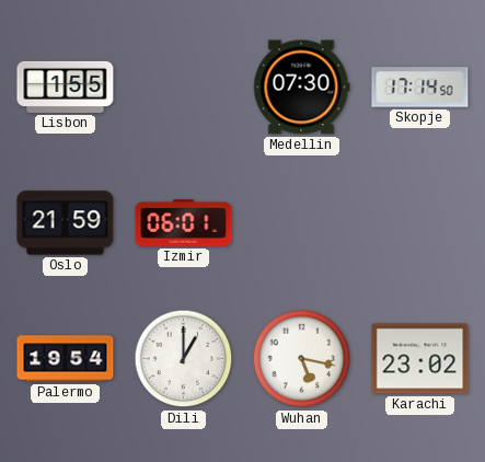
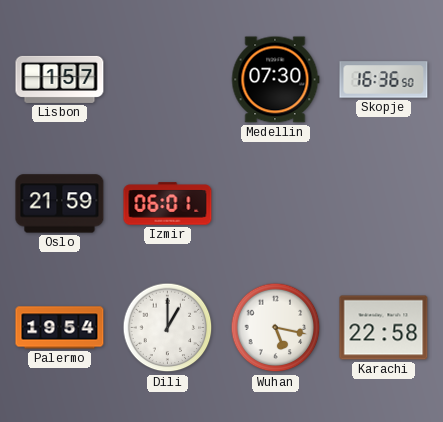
Lisbon: 1:55 -> 1:57
Skopje: 17:14 -> 16:36
Karachi: 23:02 -> 22:58
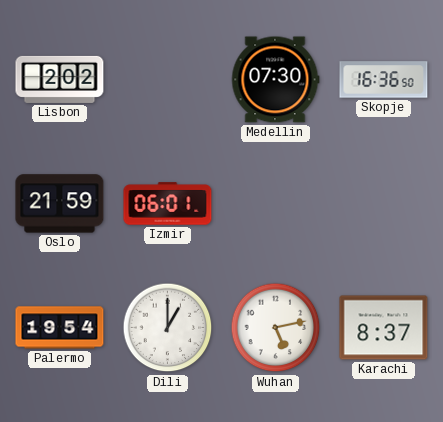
Lisbon: 1:57 -> 2:02
Wuhan: 5:17 -> 5:13
Karachi: 22:58 -> 8:37
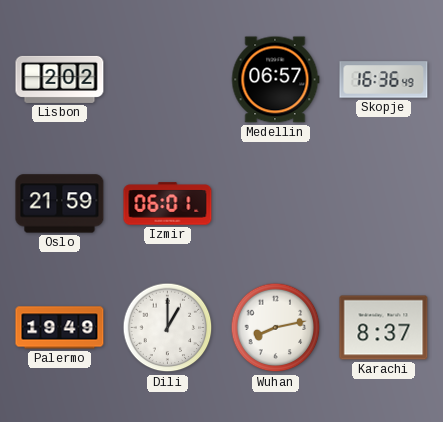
Medellin: 07:30 -> 06:57
Skopje: 16:36:50 -> 16:36:49
Palermo: 19:54 -> 19:49
Wuhan: 5:13 -> 8:13
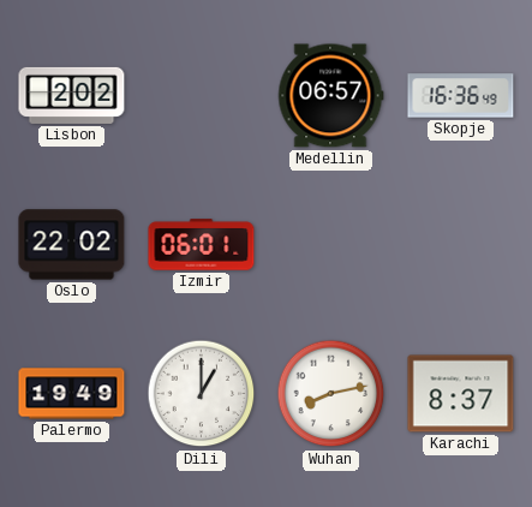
Oslo: 21:59 -> 22:02
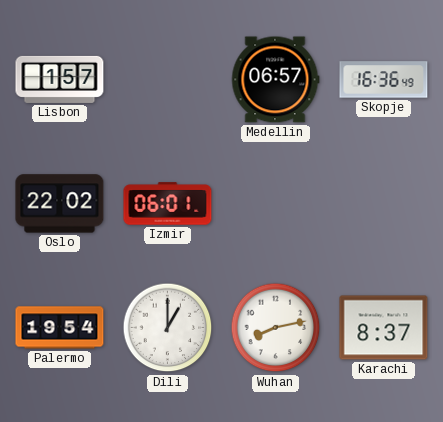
Lisbon: 2:02 -> 1:57
Palermo: 19:49 -> 19:54
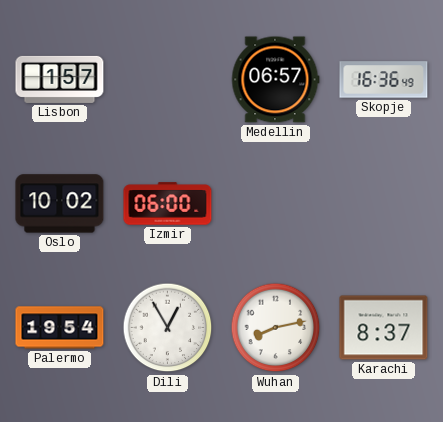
Oslo: 22:02 -> 10:02
Izmir: 06:01 -> 06:00
Dili: 1:00 -> 12:55
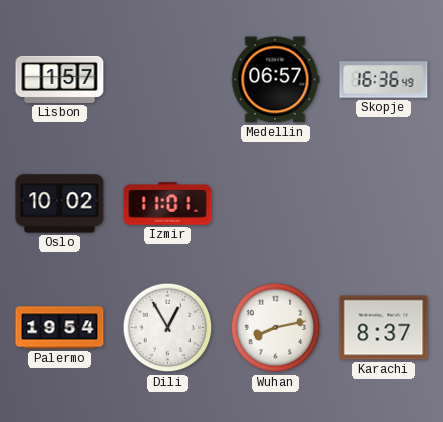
Izmir: 06:00 -> 11:01
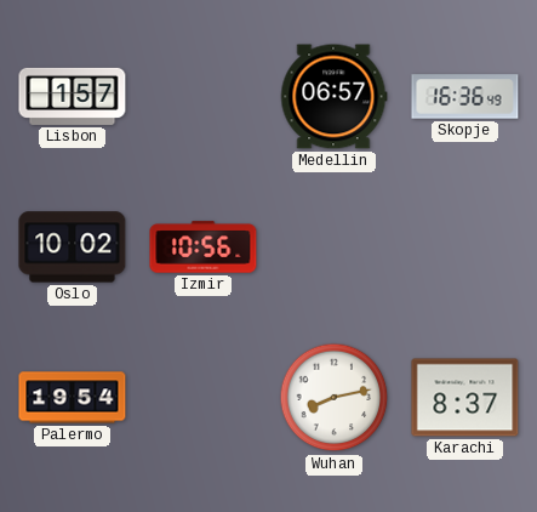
Izmir: 11:01 -> 10:56
Dili: 12:55 -> none
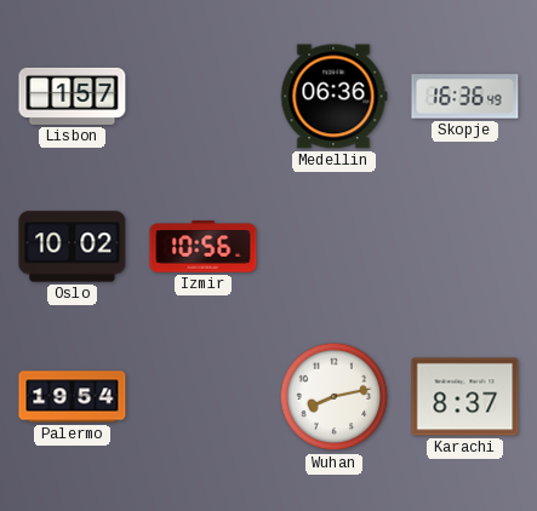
Medellin: 06:57 -> 06:36
